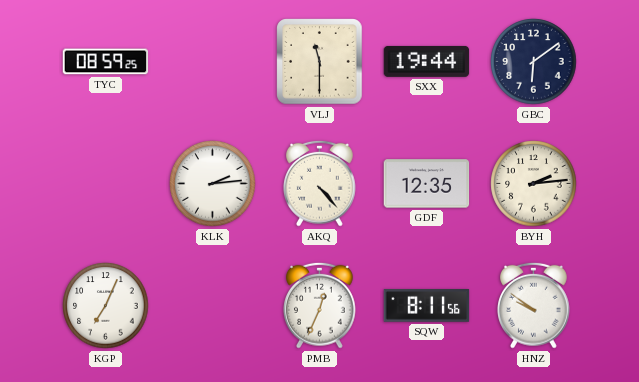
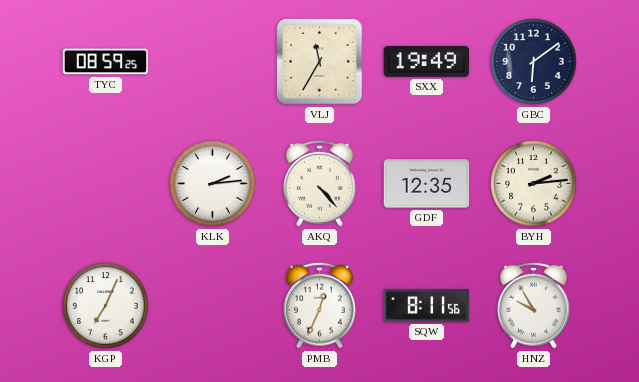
VLJ: 11:30 -> 11:35
SXX: 19:44 -> 19:49
HNZ: 9:51 -> 9:55
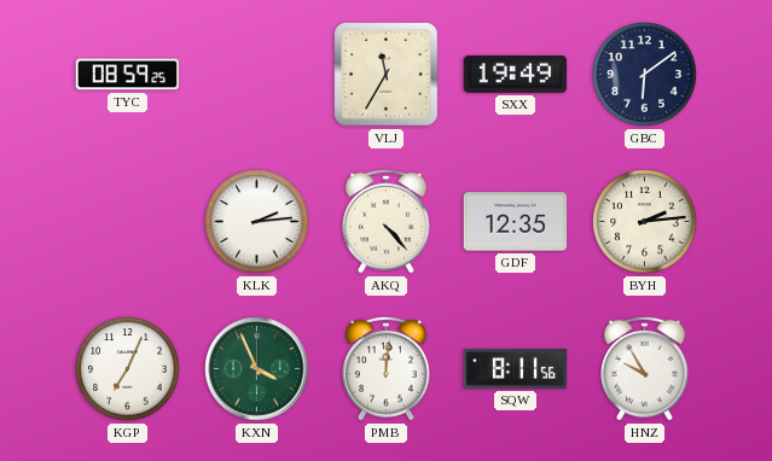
KXN: none -> 3:56
PMB: 12:34 -> 12:01
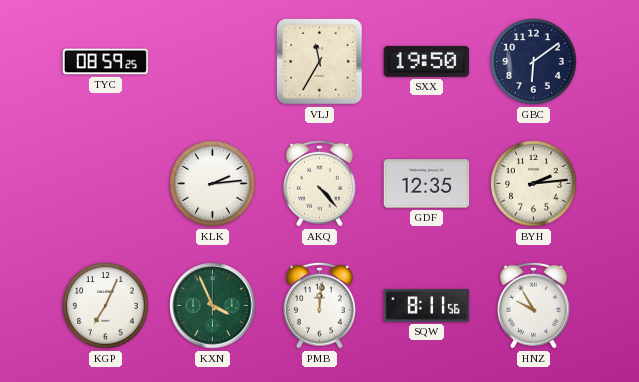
SXX: 19:49 -> 19:50
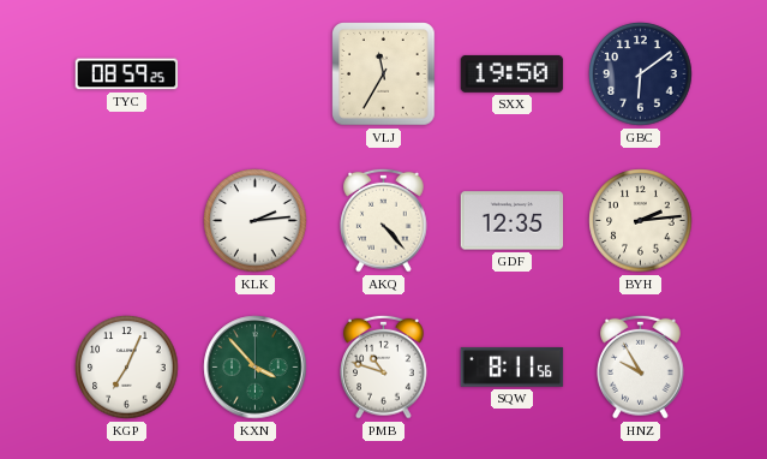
KXN: 3:56 -> 3:53
PMB: 12:01 -> 10:48
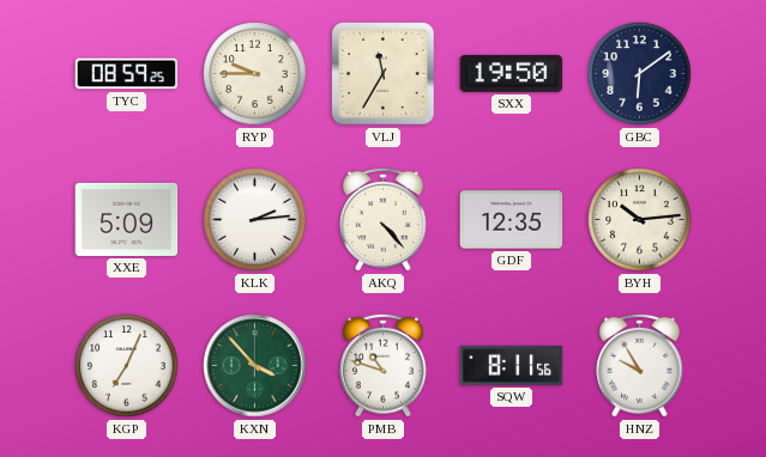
RYP: none -> 9:45
XXE: none -> 5:09
BYH: 2:14 -> 10:14
